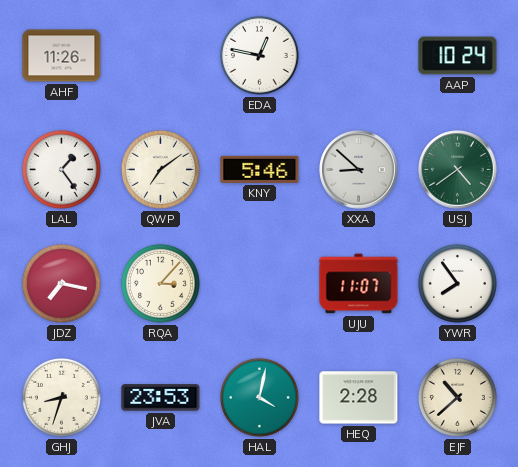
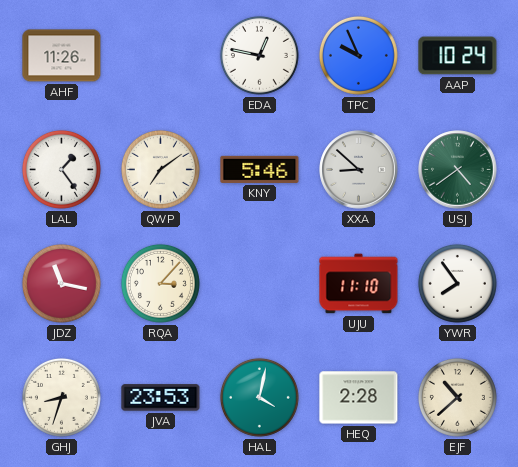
TPC: none -> 9:56
JDZ: 7:17 -> 11:17
UJU: 11:07 -> 11:10
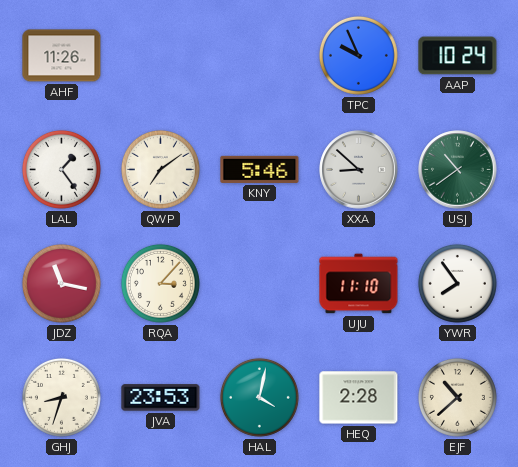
EDA: 12:47 -> none
USJ: 4:39 -> 10:39
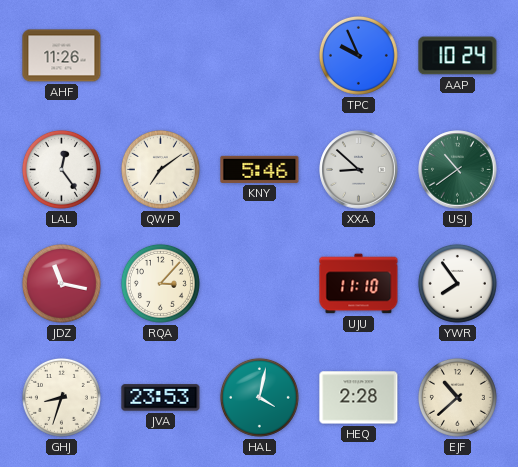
LAL: 1:24 -> 12:24
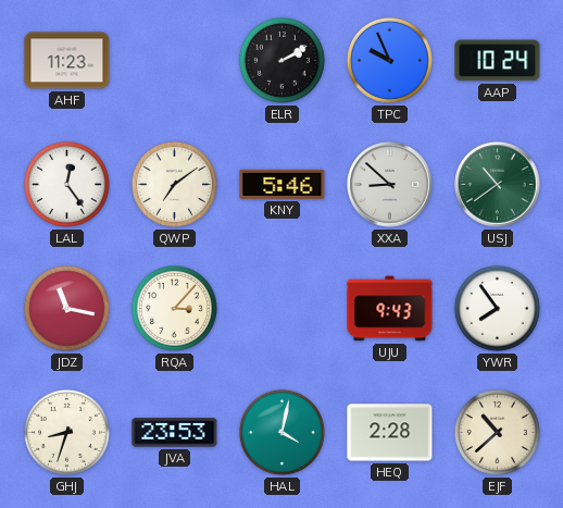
AHF: 11:26 -> 11:23
ELR: none -> 2:10
UJU: 11:10 -> 9:43
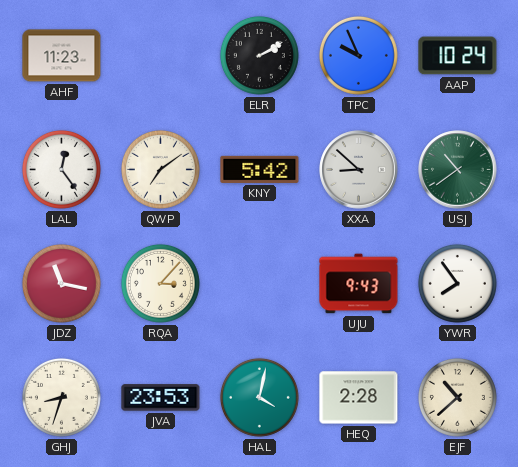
KNY: 5:46 -> 5:42
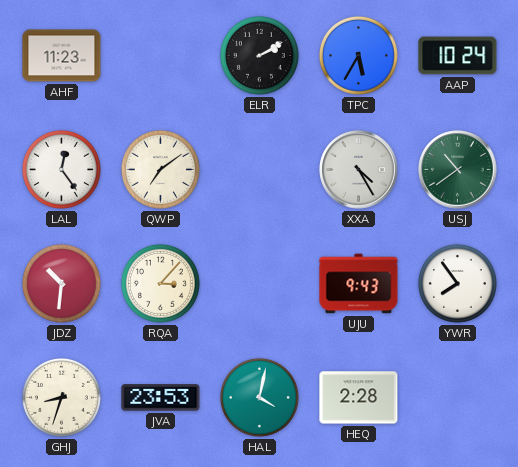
TPC: 9:56 -> 5:35
KNY: 5:42 -> none
XXA: 8:52 -> 4:25
JDZ: 11:17 -> 10:31
EJF: 10:38 -> none
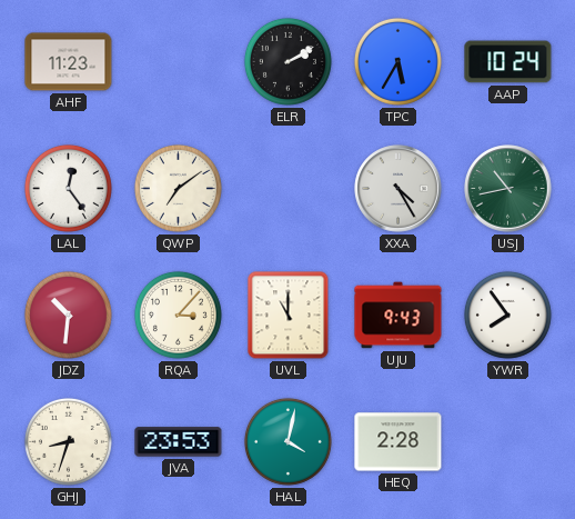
USJ: 10:39 -> 10:43
UVL: none -> 11:00
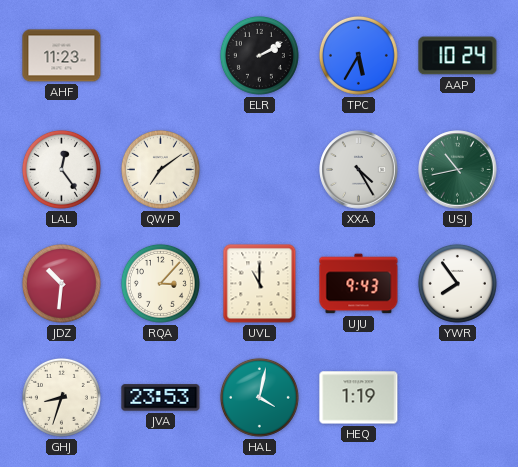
HEQ: 2:28 -> 1:19
